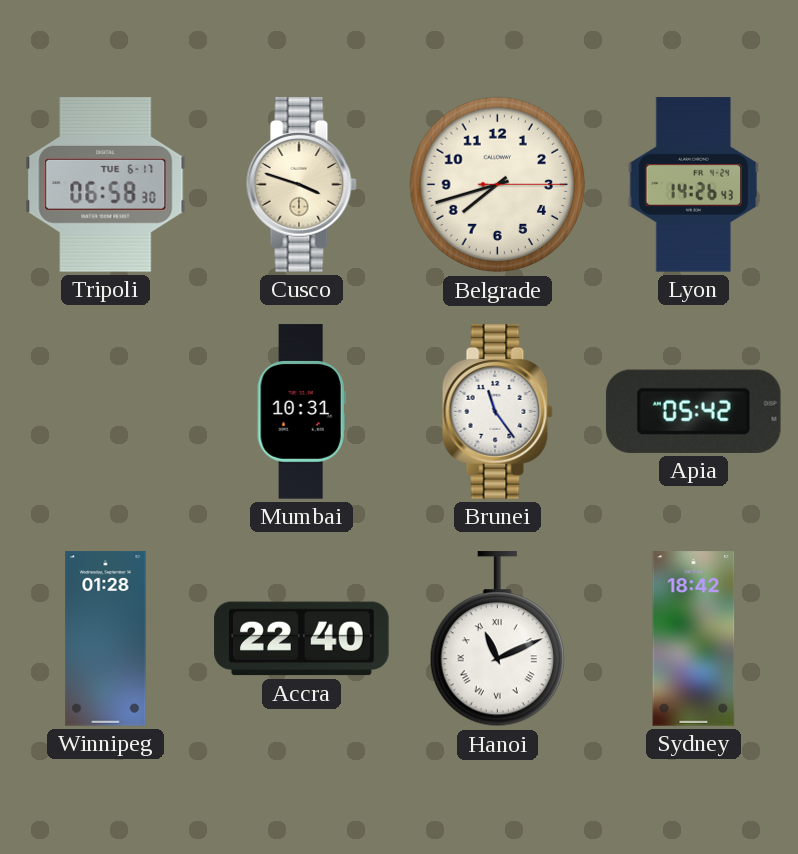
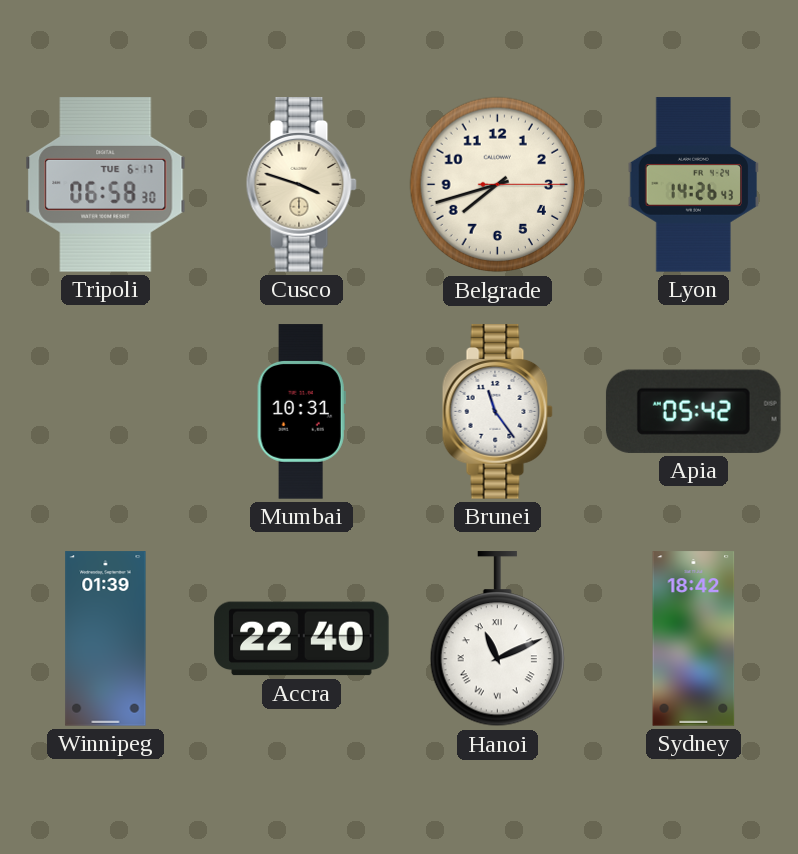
Winnipeg: 01:28 -> 01:39
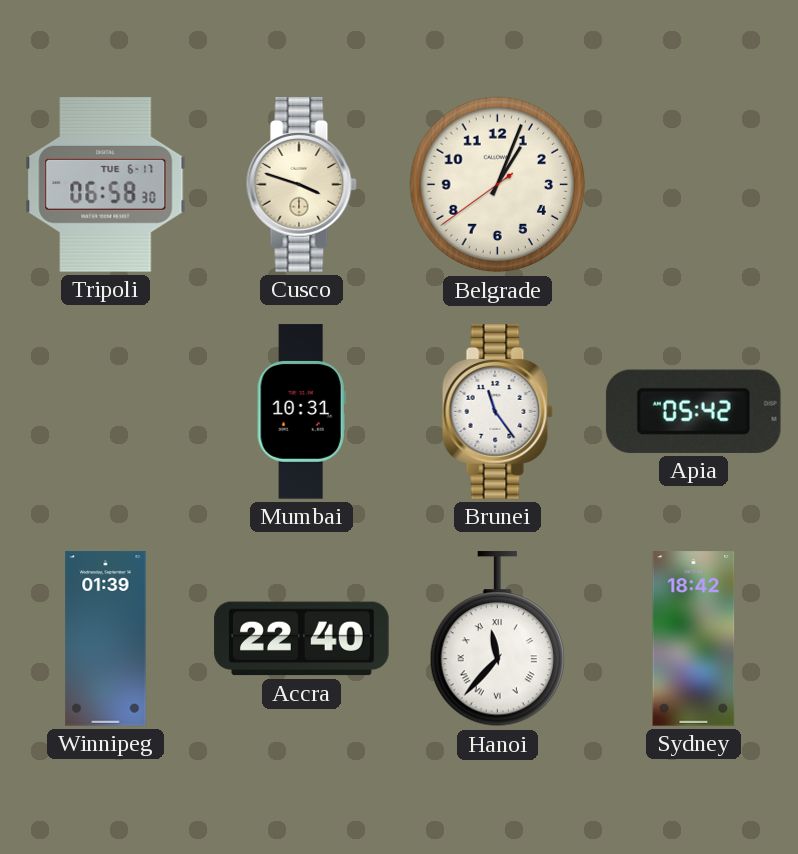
Belgrade: 7:42 -> 1:03
Lyon: 14:26 -> none
Hanoi: 11:11 -> 11:37
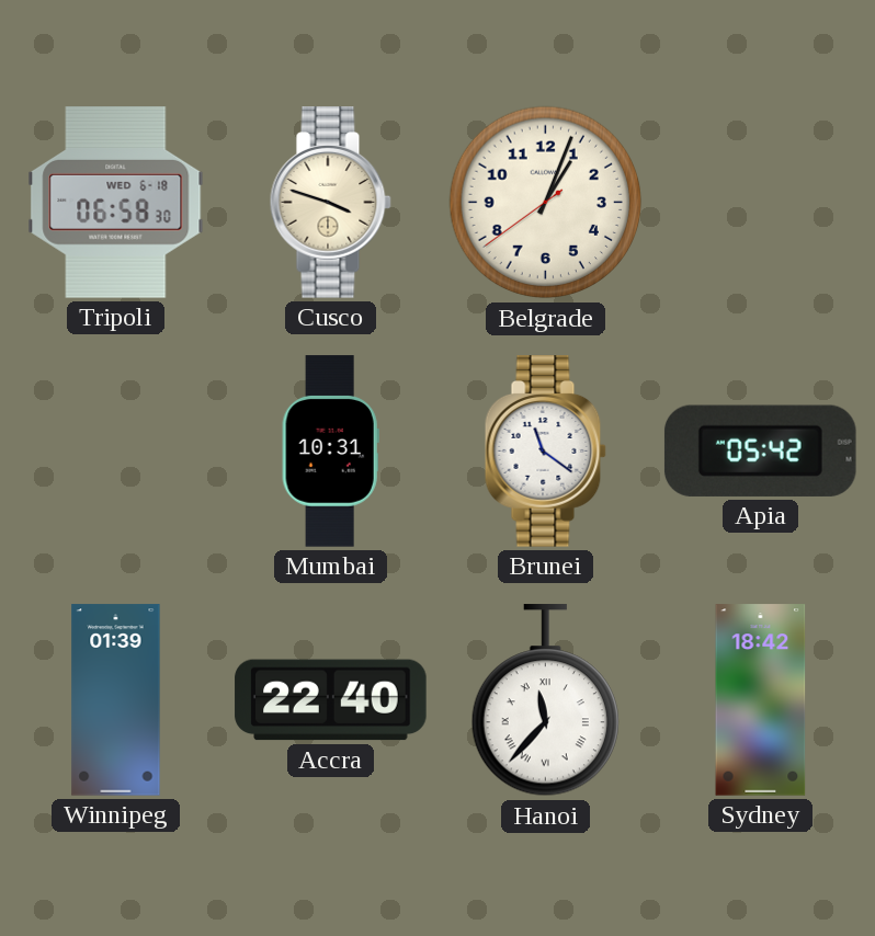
Tripoli date: TUE 6-17 -> WED 6-18
Brunei: 11:24 -> 11:21
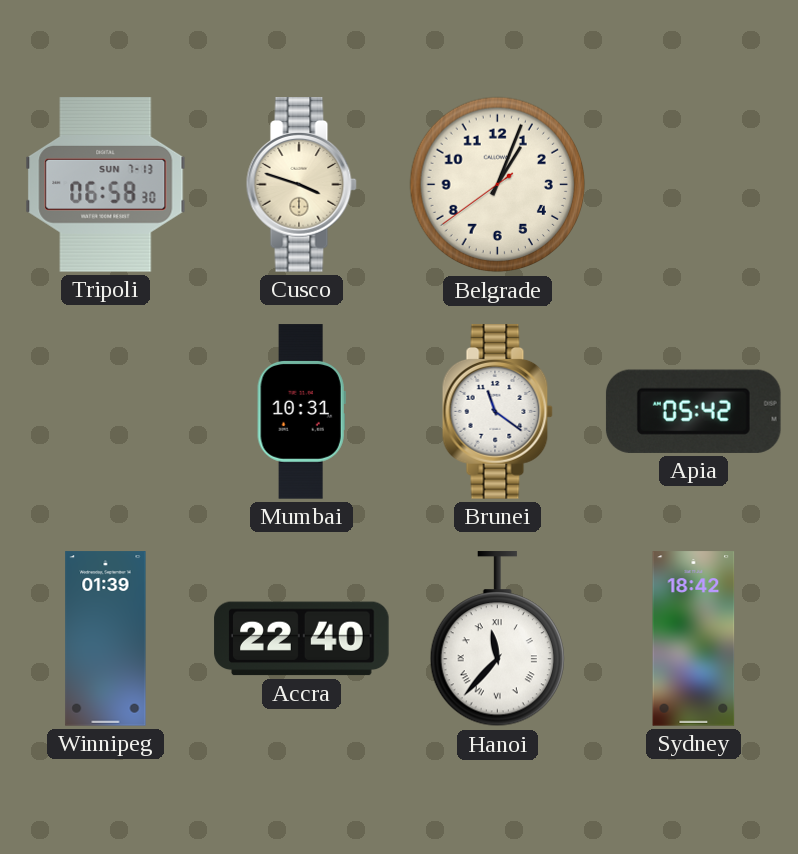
Tripoli date: WED 6-18 -> SUN 7-13
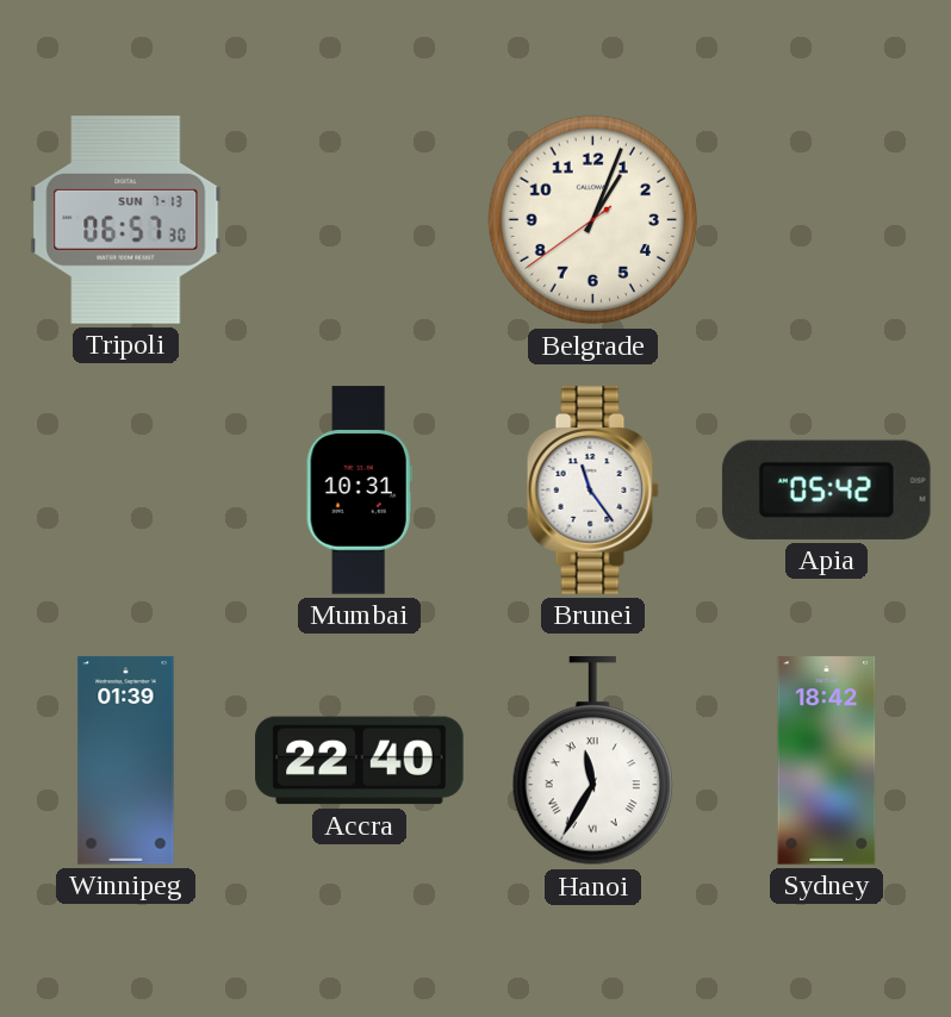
Tripoli: 06:58 -> 06:57
Cusco: 3:48 -> none
Brunei: 11:21 -> 11:24
Hanoi: 11:37 -> 11:35
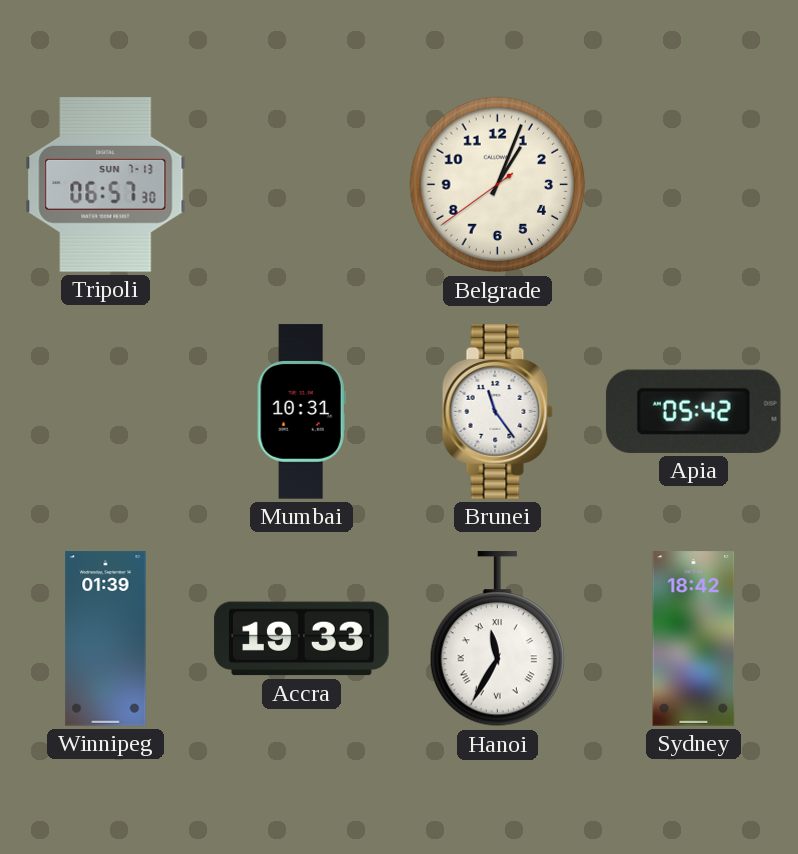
Accra: 22:40 -> 19:33
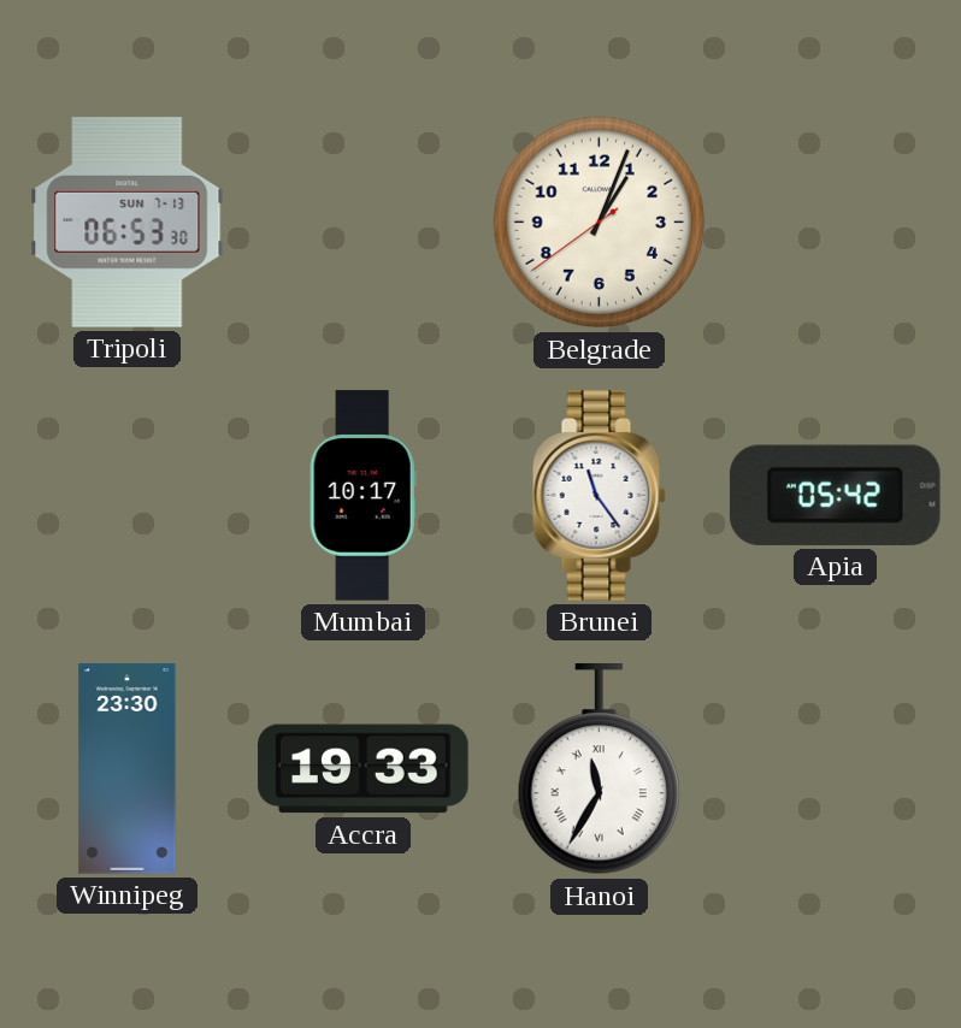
Tripoli: 06:57 -> 06:53
Mumbai: 10:31 -> 10:17
Winnipeg: 01:39 -> 23:30
Sydney: 18:42 -> none
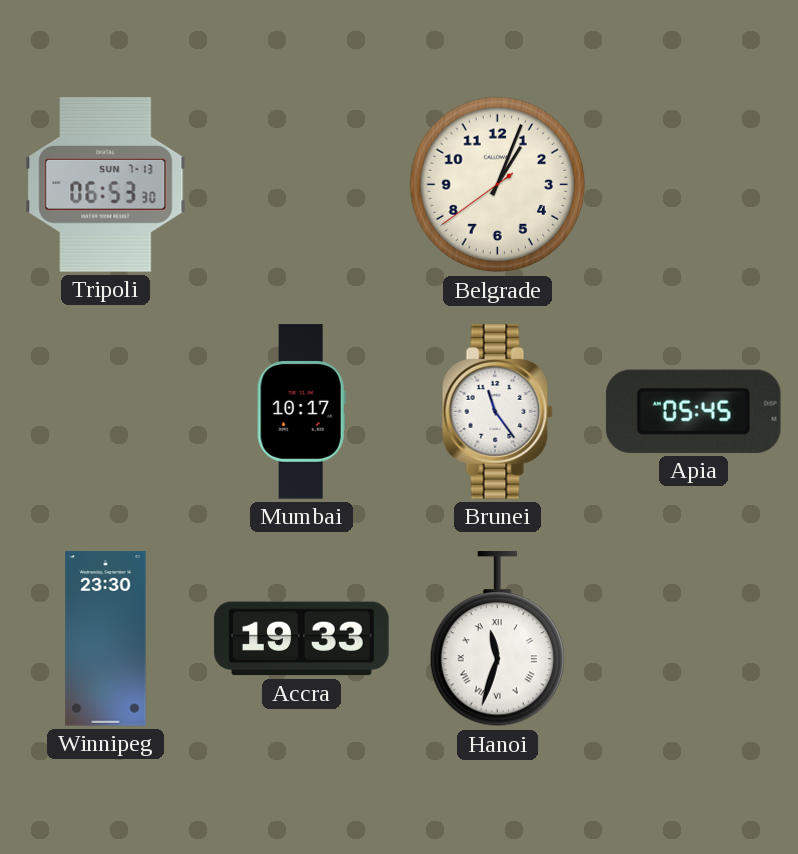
Apia: 05:42 -> 05:45
Hanoi: 11:35 -> 11:33
